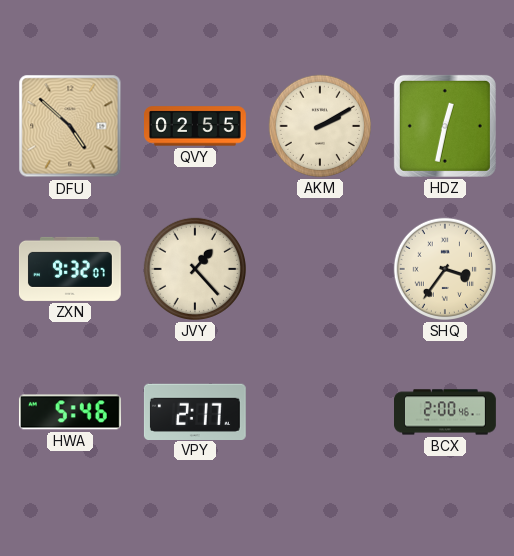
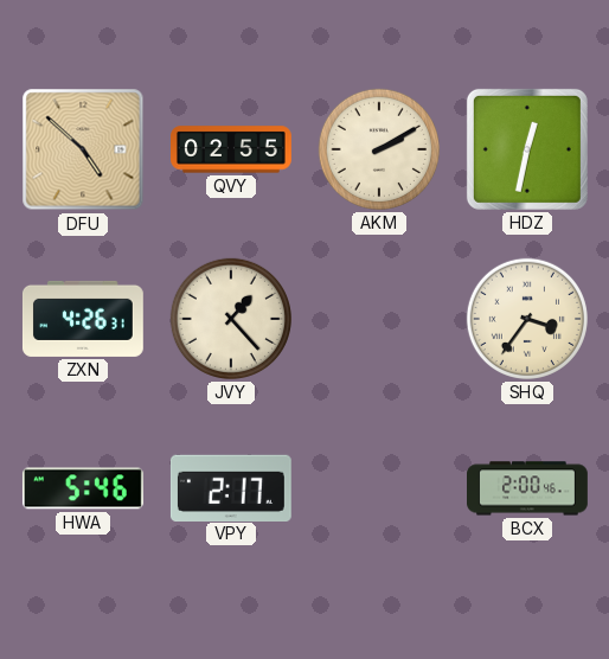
ZXN: 9:32 -> 4:26
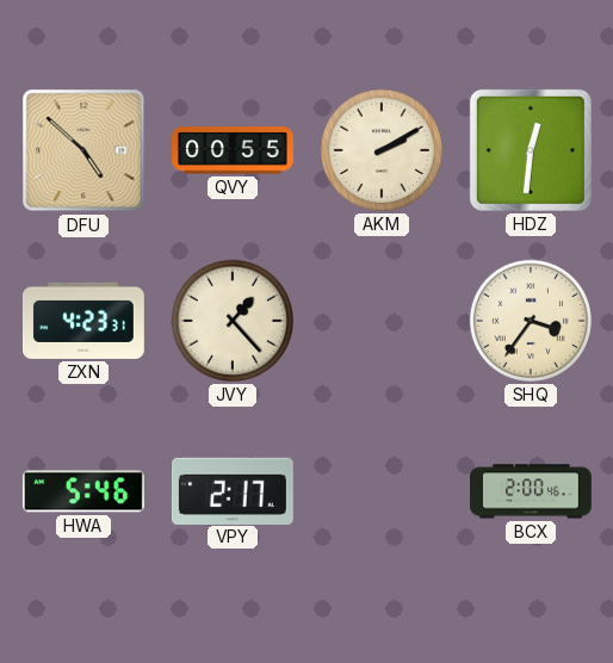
QVY: 02:55 -> 00:55
HDZ: 12:32 -> 12:31
ZXN: 4:26 -> 4:23
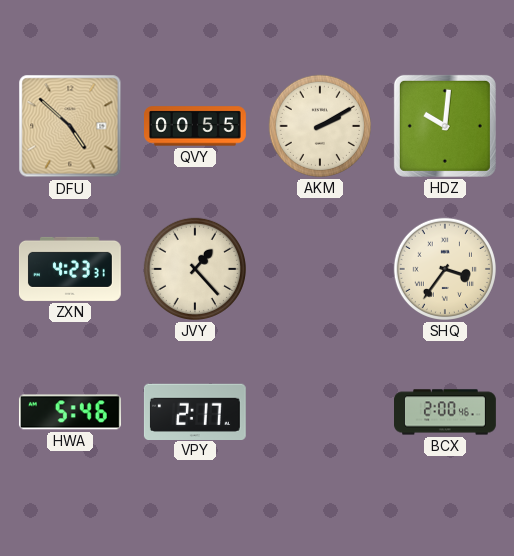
HDZ: 12:31 -> 10:01
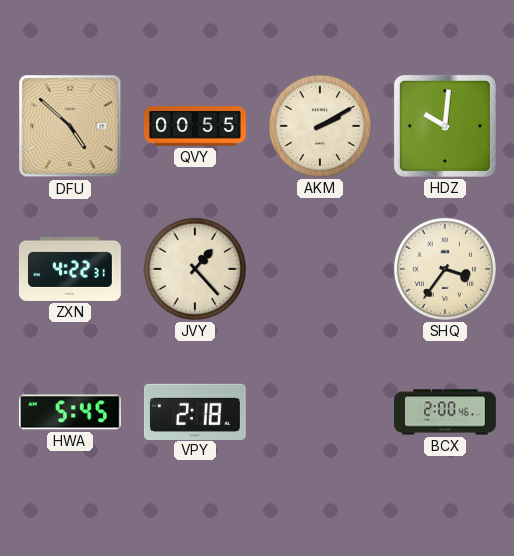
ZXN: 4:23 -> 4:22
HWA: 5:46 -> 5:45
VPY: 2:17 -> 2:18
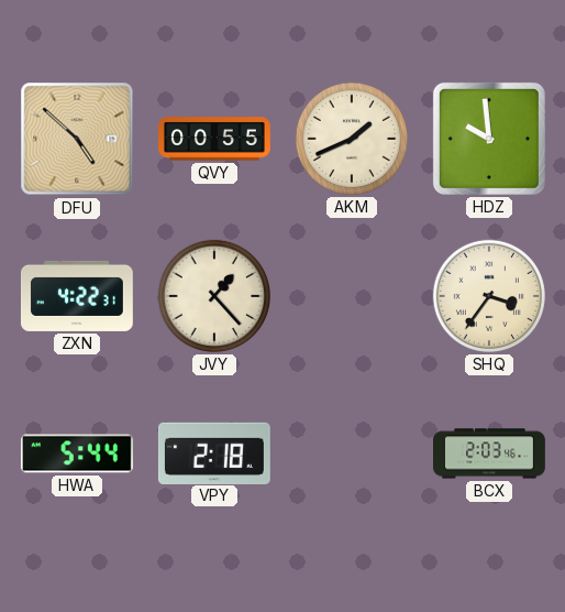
AKM: 2:10 -> 1:41
HDZ: 10:01 -> 9:59
HWA: 5:45 -> 5:44
BCX: 2:00 -> 2:03
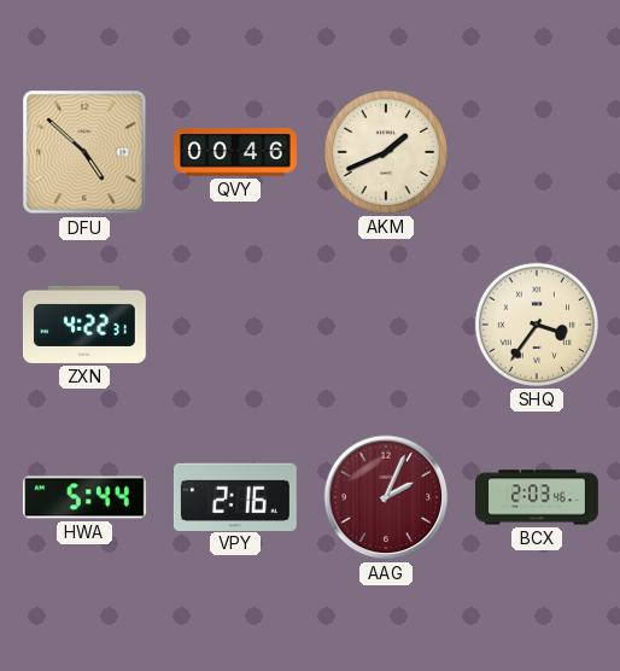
QVY: 00:55 -> 00:46
HDZ: 9:59 -> none
JVY: 1:23 -> none
VPY: 2:18 -> 2:16
AAG: none -> 2:04
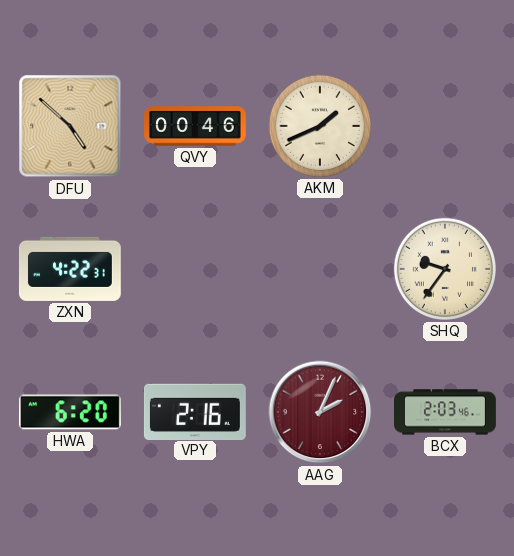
SHQ: 3:36 -> 9:36
HWA: 5:44 -> 6:20
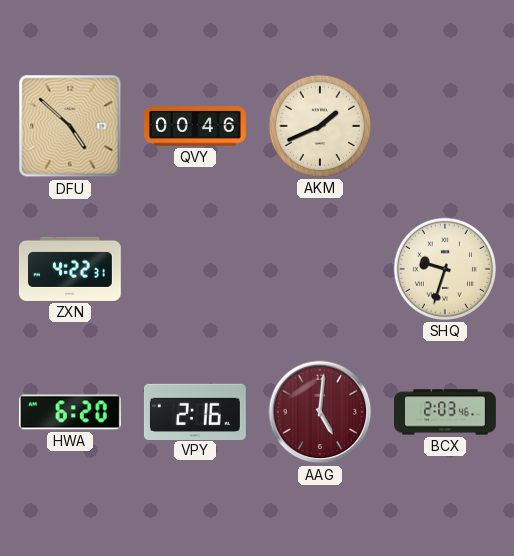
SHQ: 9:36 -> 9:33
AAG: 2:04 -> 5:01
